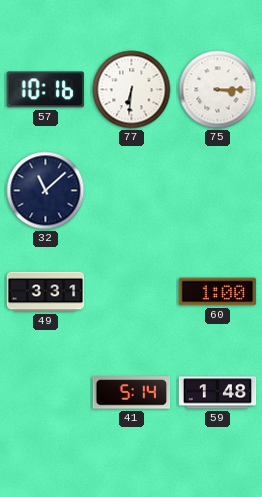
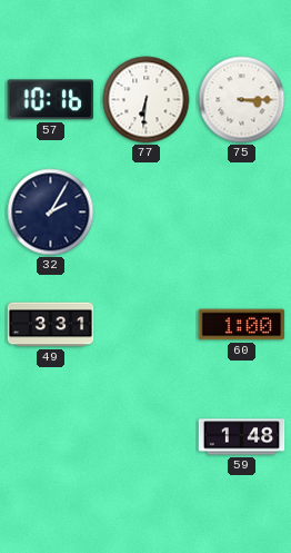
32: 11:08 -> 2:05
41: 5:14 -> none
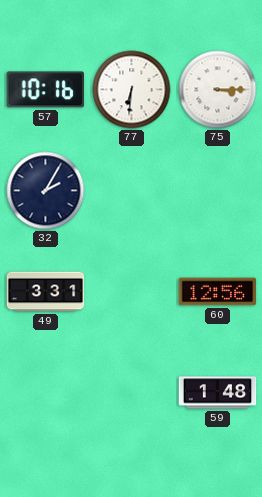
60: 1:00 -> 12:56
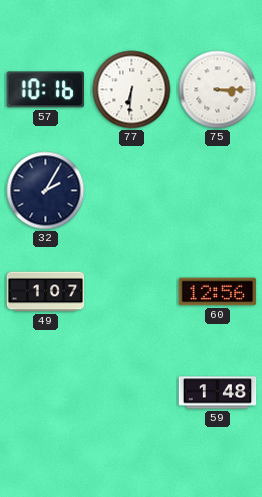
49: 3:31 -> 1:07
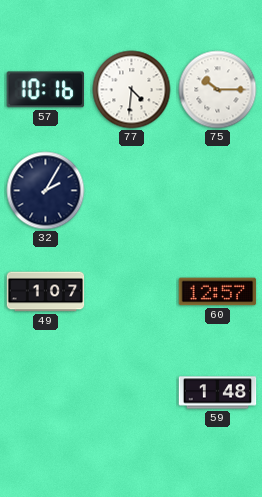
77: 6:31 -> 4:31
75: 3:15 -> 10:15
60: 12:56 -> 12:57
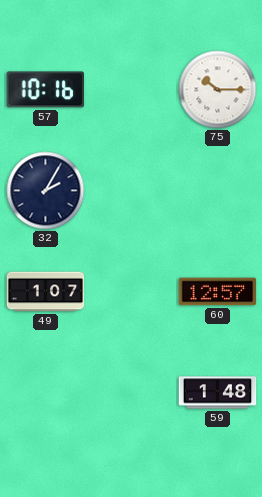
77: 4:31 -> none
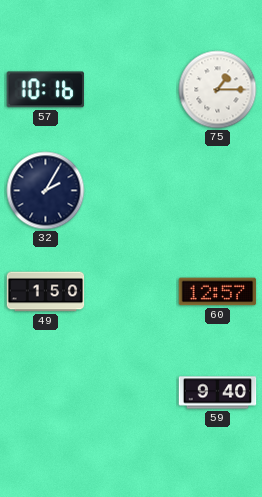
75: 10:15 -> 1:15
49: 1:07 -> 1:50
59: 1:48 -> 9:40
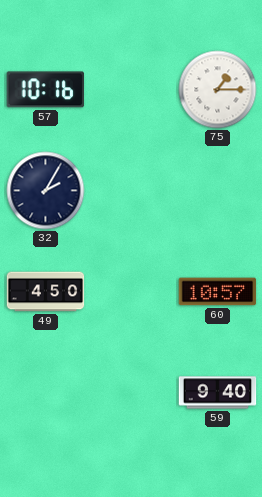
49: 1:50 -> 4:50
60: 12:57 -> 10:57
